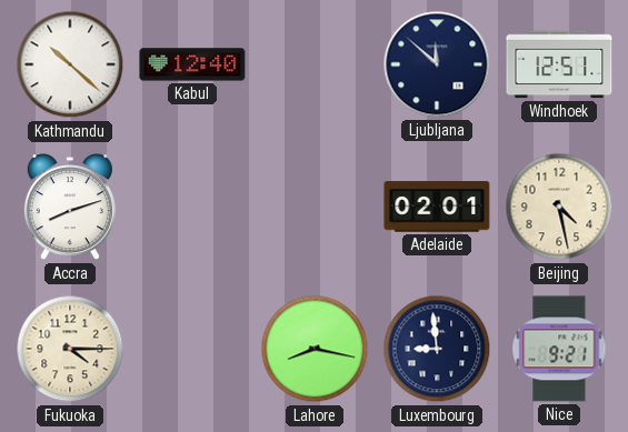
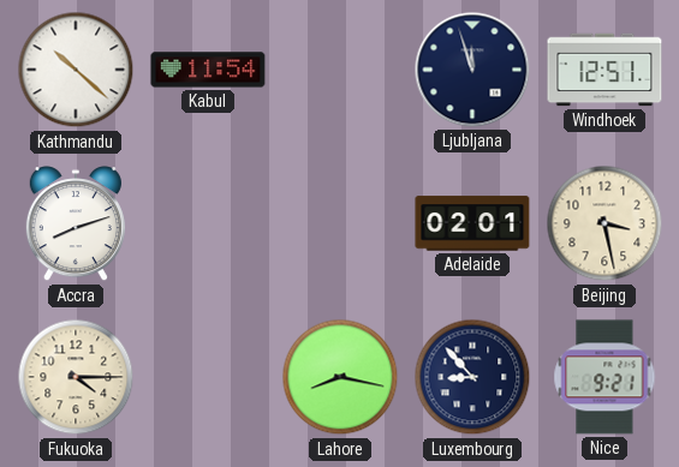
Kabul: 12:40 -> 11:54
Ljubljana: 11:52 -> 11:57
Beijing: 4:28 -> 3:28
Luxembourg: 8:59 -> 8:53
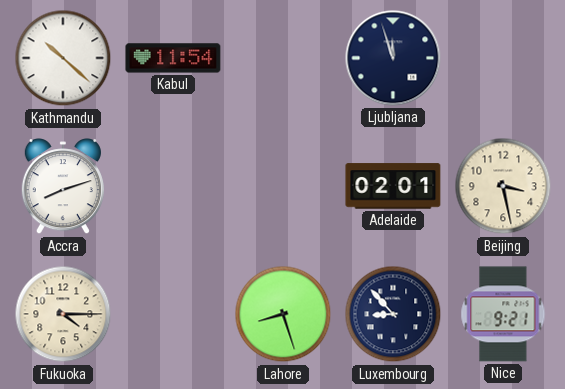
Windhoek: 12:51 -> none
Lahore: 8:17 -> 8:27
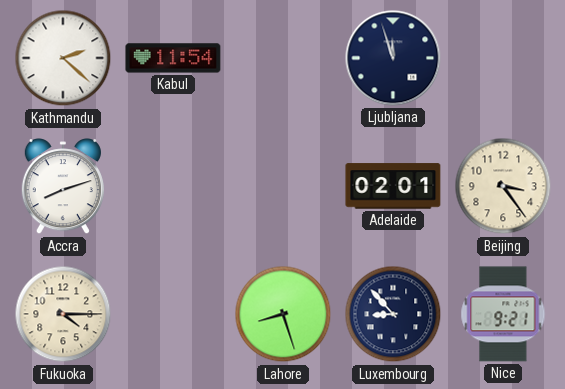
Kathmandu: 10:22 -> 2:22
Beijing: 3:28 -> 3:24
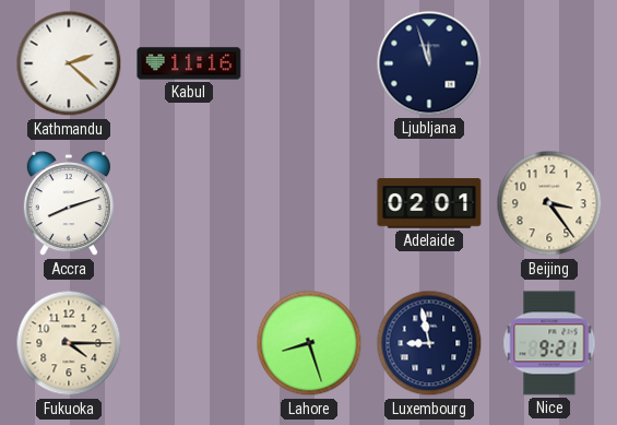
Kabul: 11:54 -> 11:16
Luxembourg: 8:53 -> 8:58
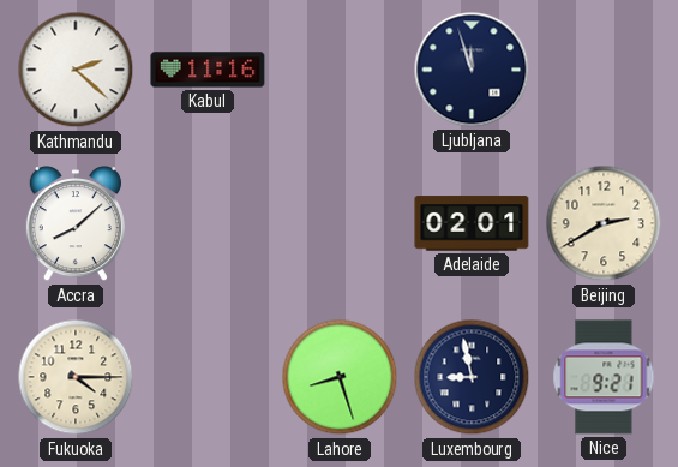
Accra: 8:12 -> 8:08
Beijing: 3:24 -> 2:40
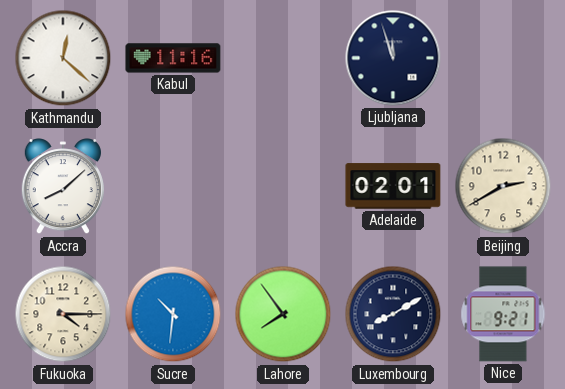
Kathmandu: 2:22 -> 12:22
Sucre: none -> 10:31
Lahore: 8:27 -> 7:54
Luxembourg: 8:58 -> 8:10
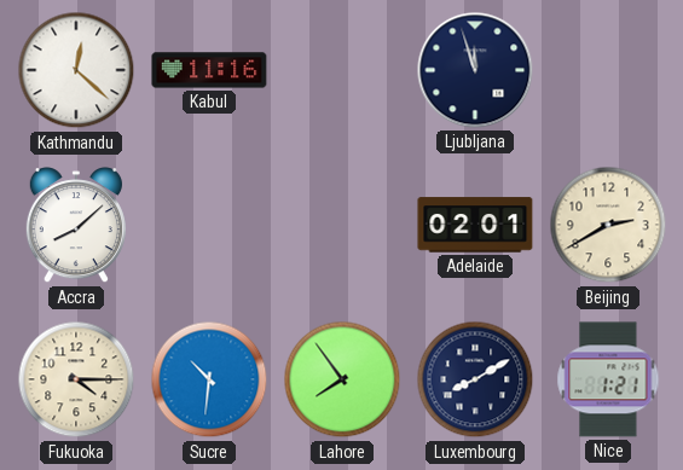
Nice: 9:21 -> 1:21
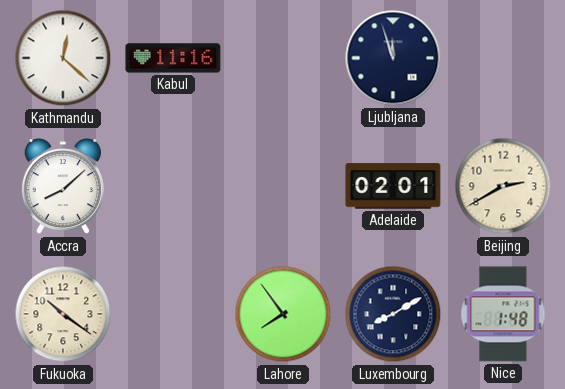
Fukuoka: 4:15 -> 10:21
Sucre: 10:31 -> none
Nice: 1:21 -> 1:48
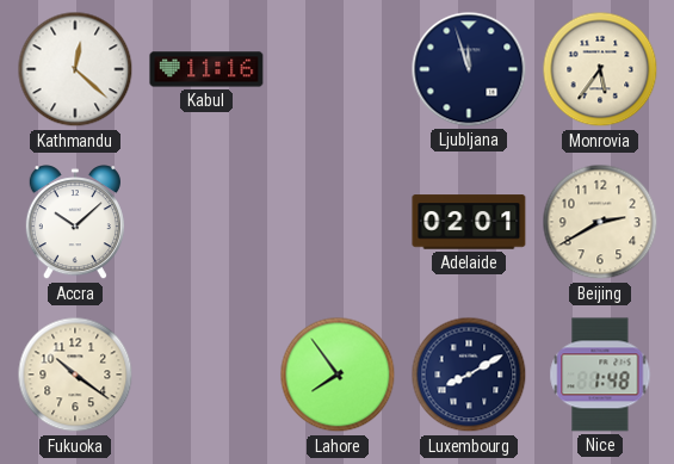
Monrovia: none -> 5:36
Accra: 8:08 -> 10:08
